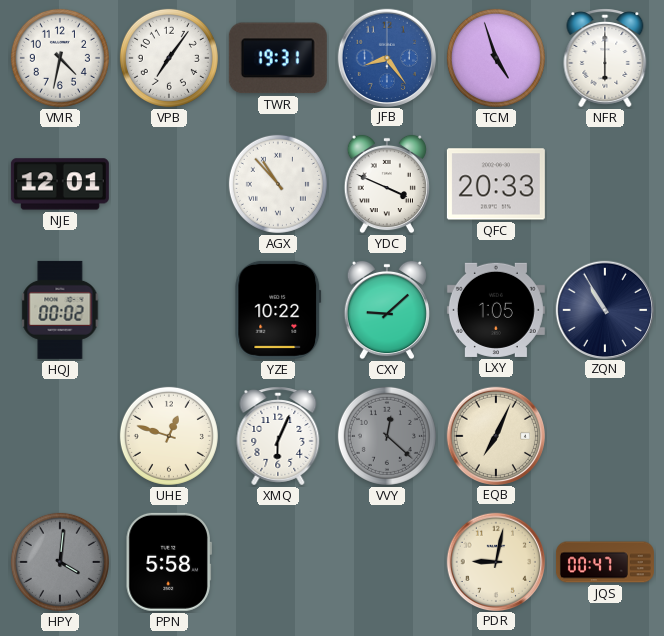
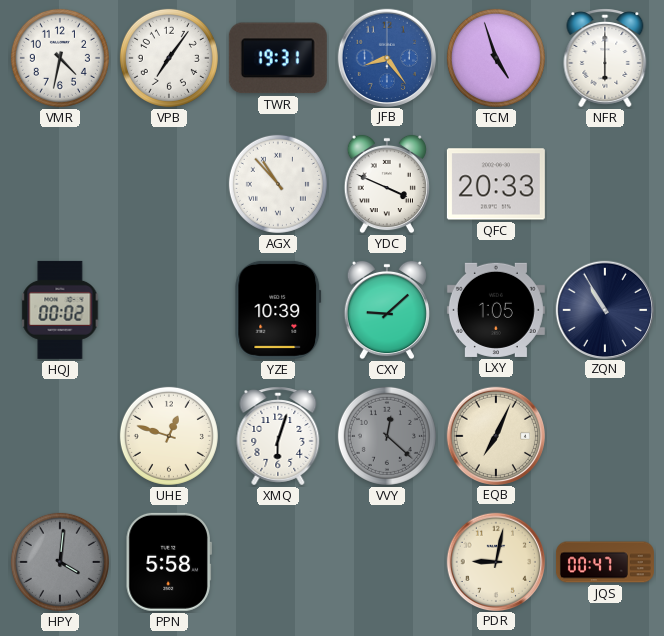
NJE: 12:01 -> none
YZE: 10:22 -> 10:39
XMQ: 6:04 -> 6:03
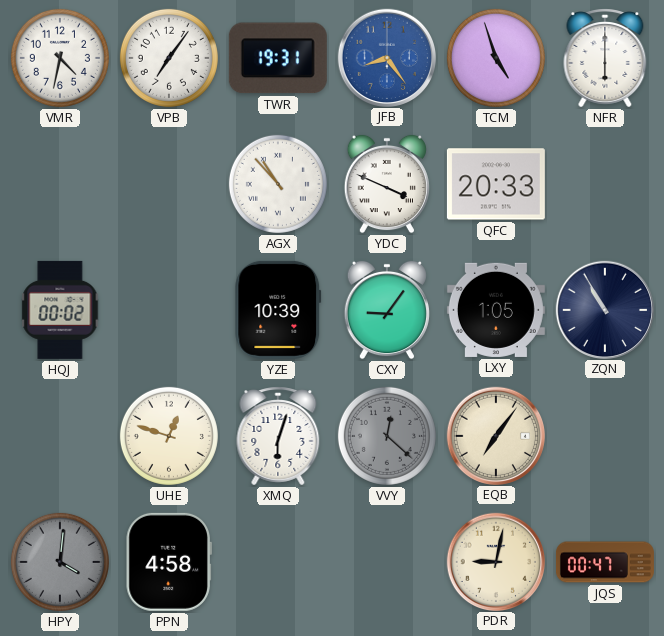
CXY: 9:08 -> 9:06
EQB: 7:04 -> 7:06
PPN: 5:58 -> 4:58
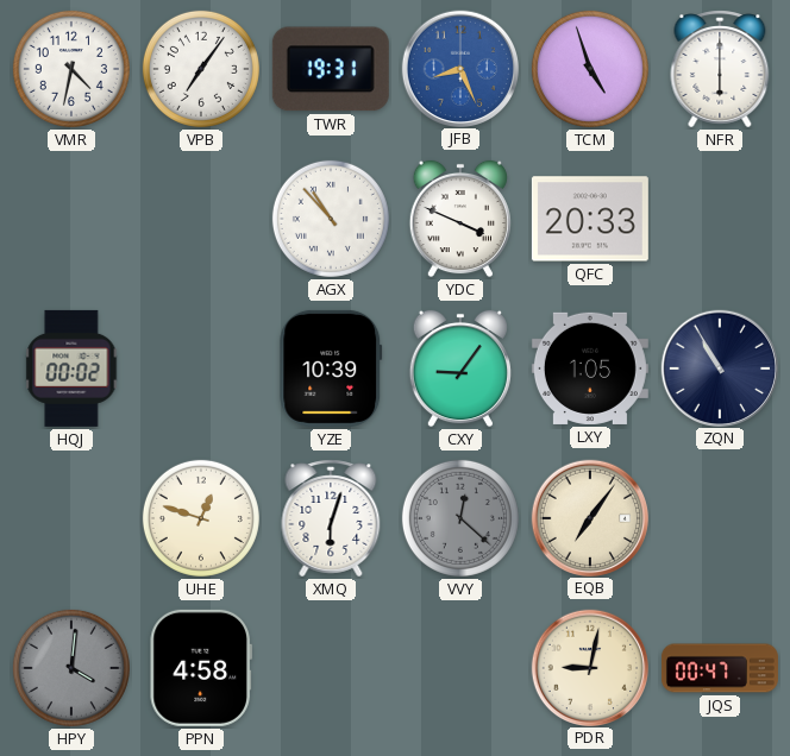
JFB: 8:24 -> 8:26
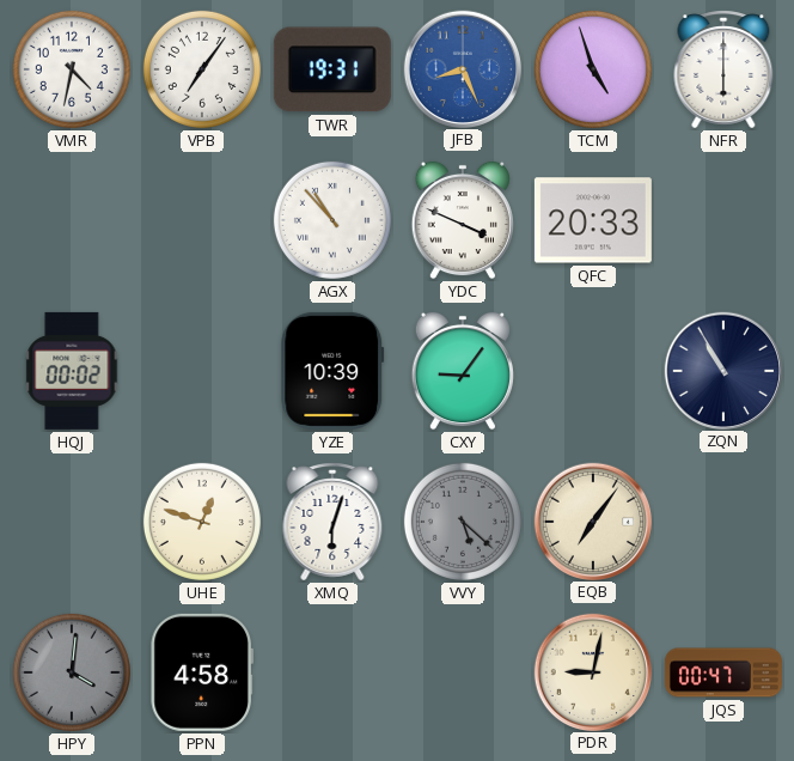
LXY: 1:05 -> none
VVY: 12:22 -> 5:22
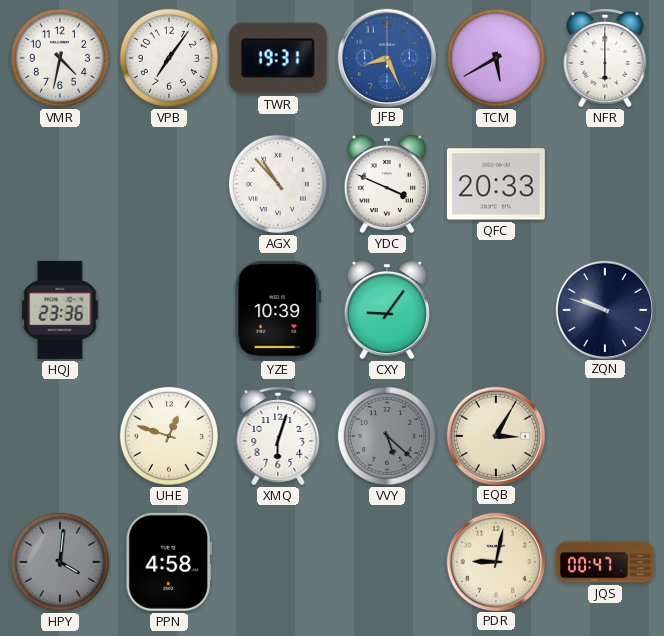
TCM: 4:57 -> 5:40
HQJ: 00:02 -> 23:36
ZQN: 10:55 -> 9:48
EQB: 7:06 -> 3:05
